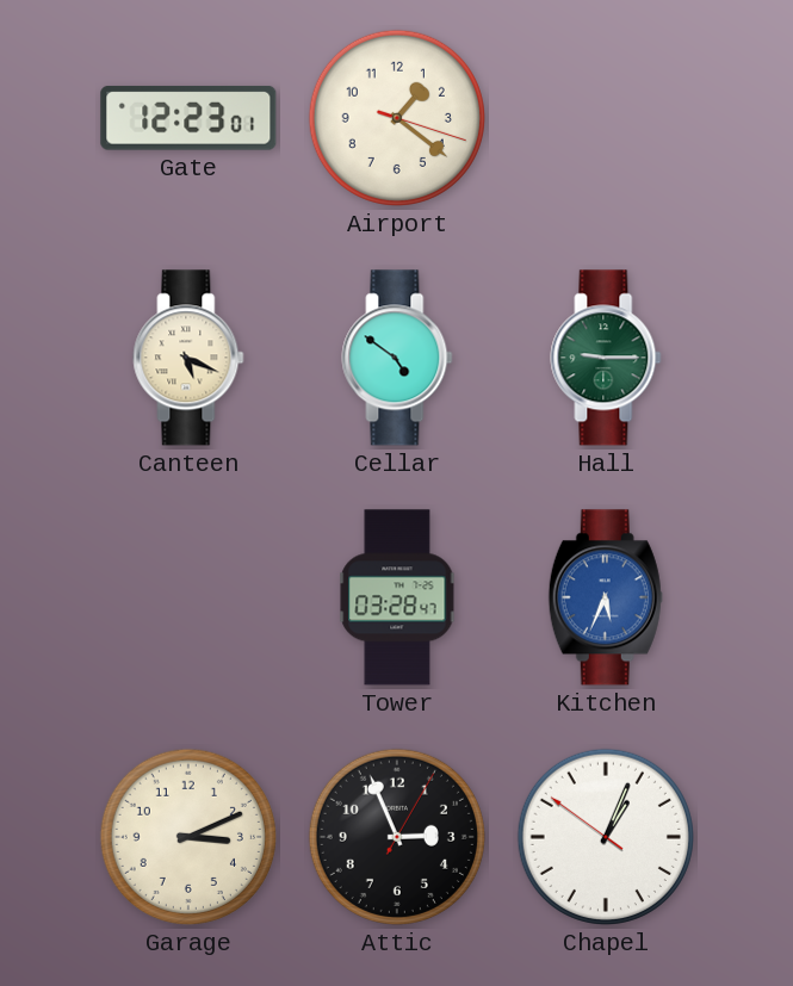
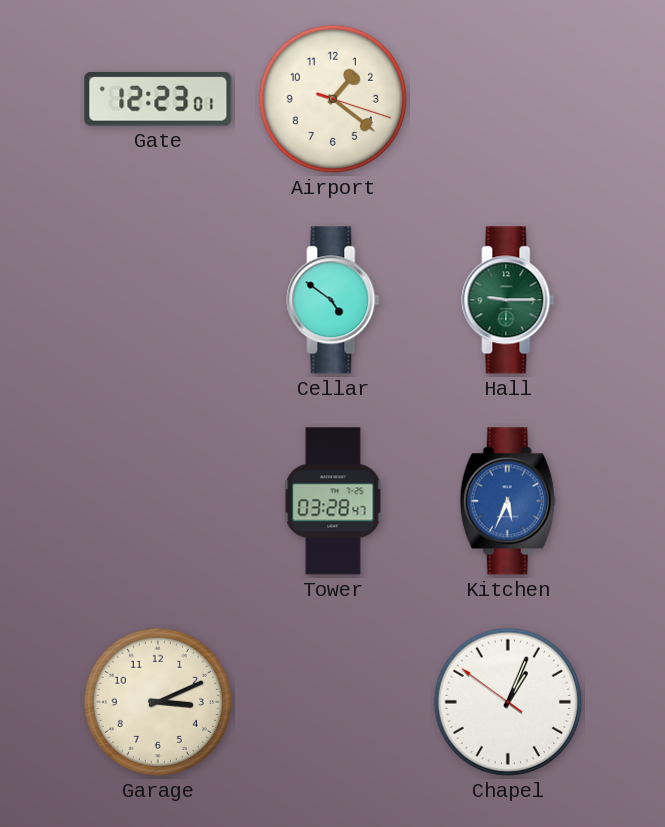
Canteen: 5:19 -> none
Attic: 2:56 -> none
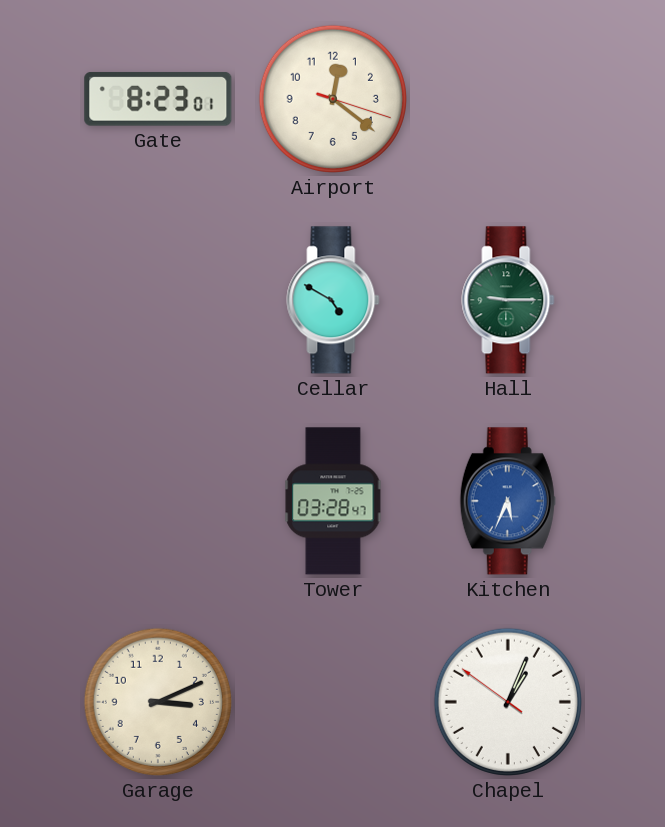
Gate: 12:23 -> 8:23
Airport: 1:21 -> 12:21
Cellar: 4:51 -> 4:50
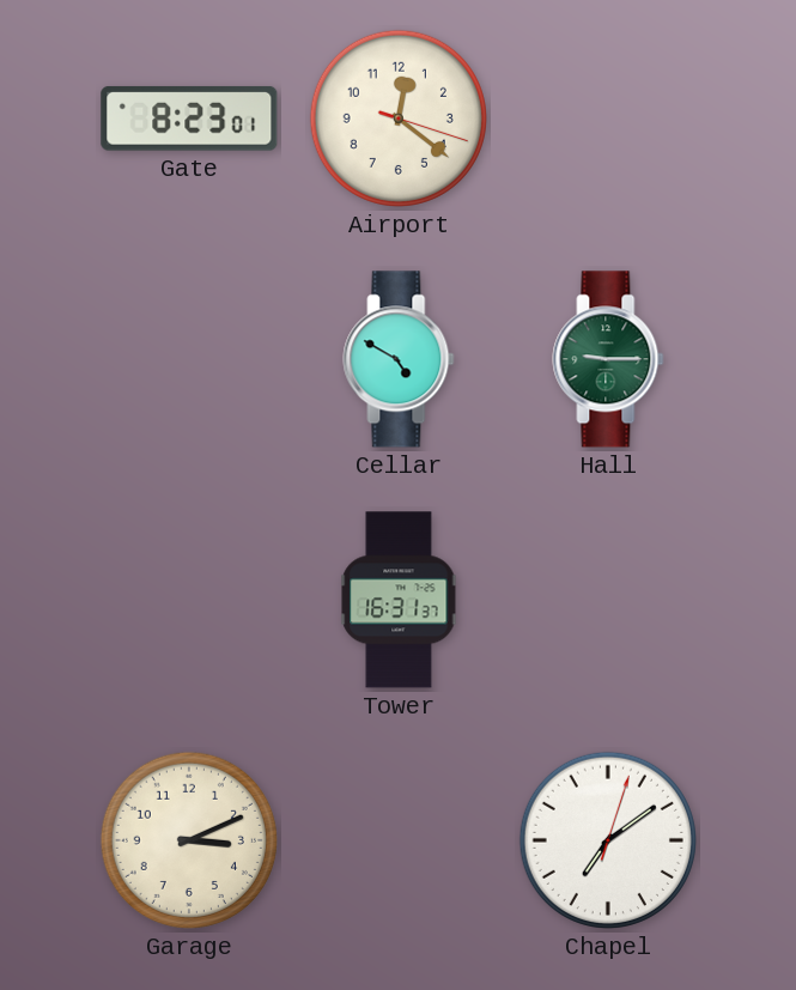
Tower: 03:28 -> 16:31
Kitchen: 5:34 -> none
Chapel: 1:03 -> 7:09
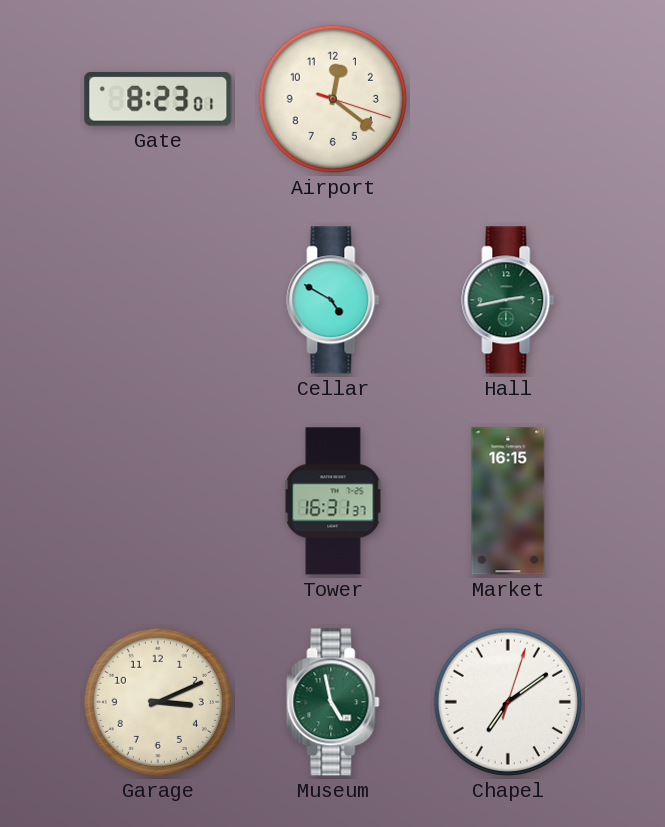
Hall: 9:15 -> 2:43
Market: none -> 16:15
Museum: none -> 4:58
